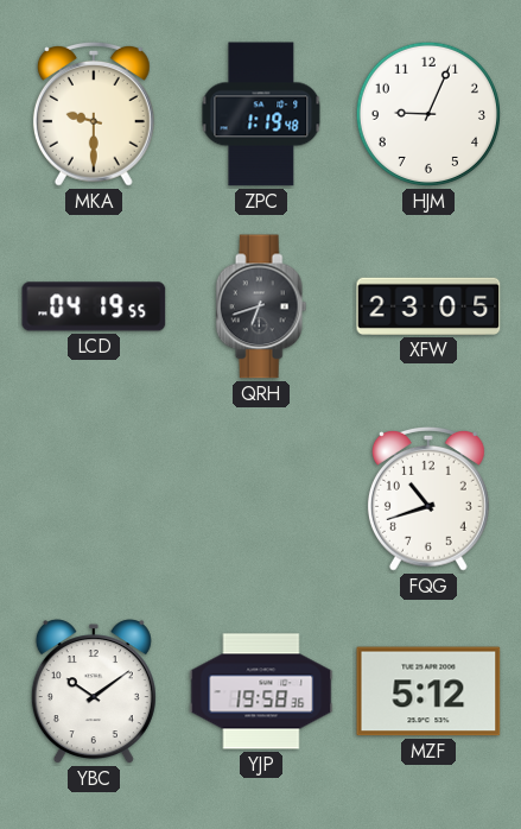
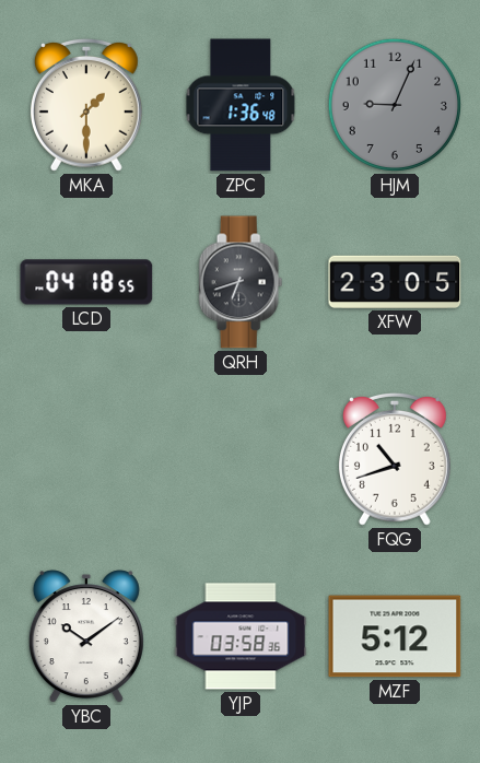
MKA: 9:30 -> 1:30
ZPC: 1:19 -> 1:36
HJM dial: white -> grey
LCD: 04:19 -> 04:18
YJP: 19:58 -> 03:58
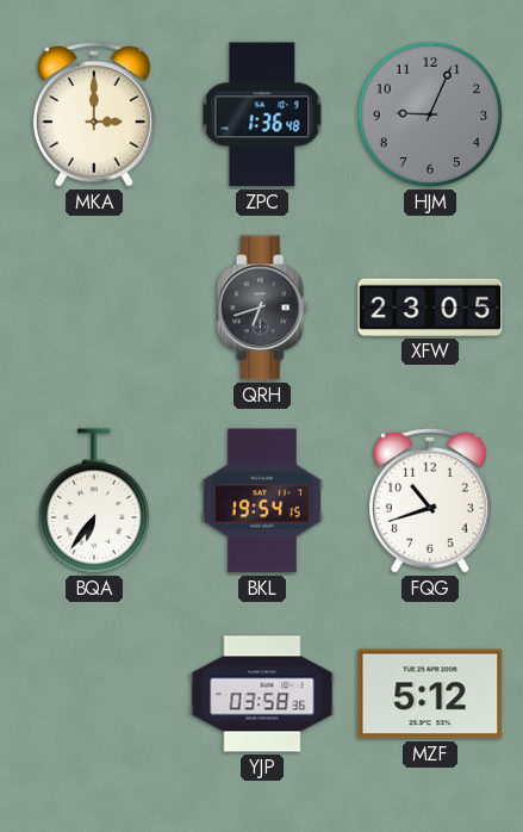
MKA: 1:30 -> 3:00
LCD: 04:18 -> none
BQA: none -> 6:36
BKL: none -> 19:54
YBC: 10:09 -> none
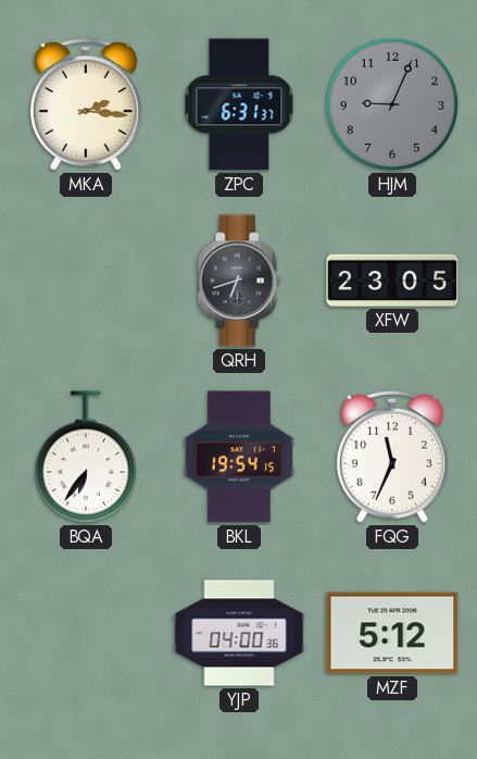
MKA: 3:00 -> 2:16
ZPC: 1:36 -> 6:31
FQG: 10:42 -> 11:34
YJP: 03:58 -> 04:00
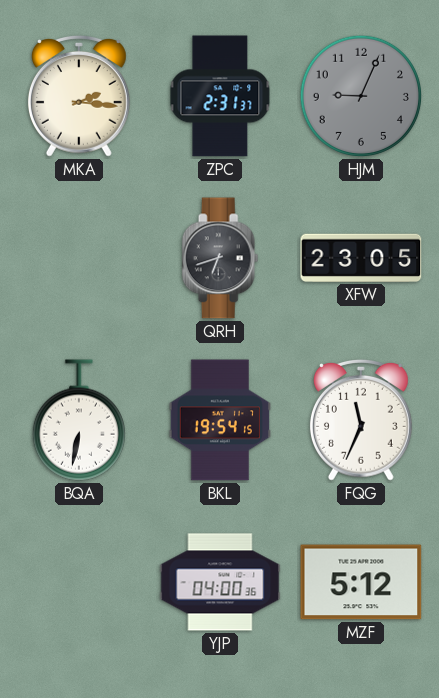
ZPC: 6:31 -> 2:31
BQA: 6:36 -> 6:32
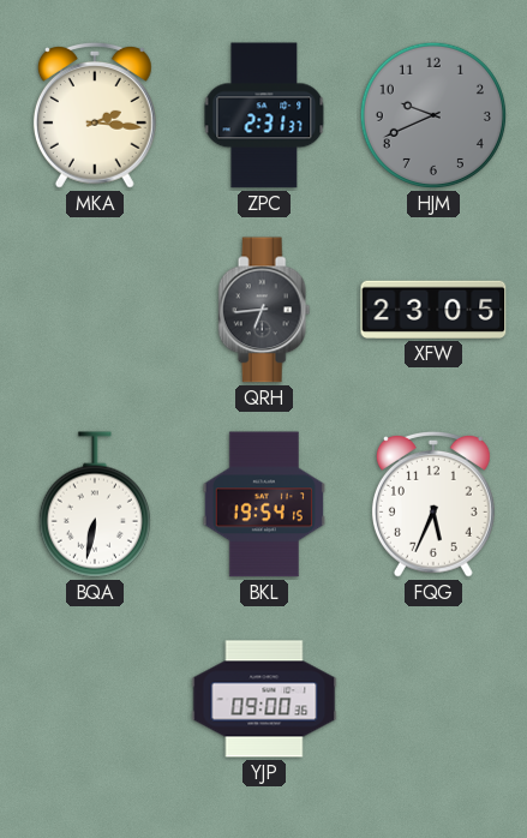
HJM: 9:04 -> 9:41
QRH: 6:42 -> 6:44
FQG: 11:34 -> 5:34
YJP: 04:00 -> 09:00
MZF: 5:12 -> none
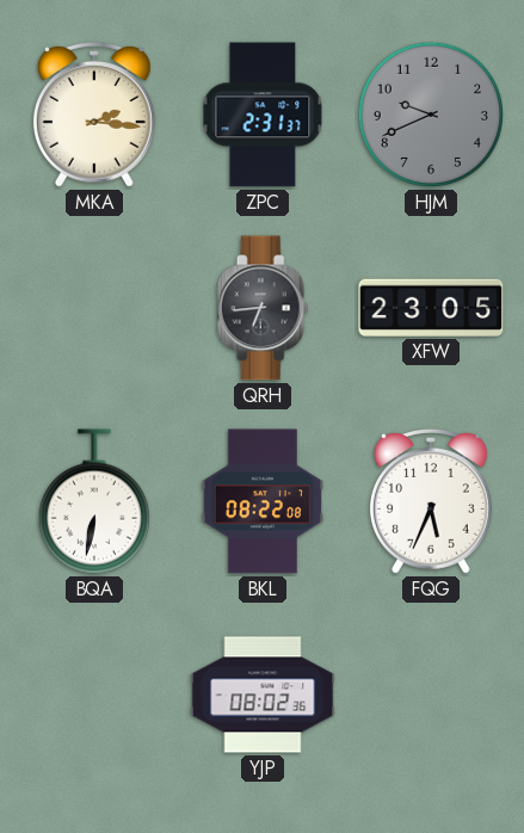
BKL: 19:54 -> 08:22
YJP: 09:00 -> 08:02
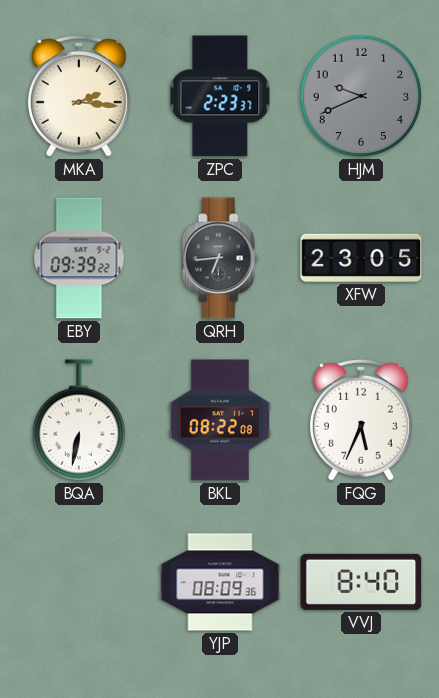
ZPC: 2:31 -> 2:23
EBY: none -> 09:39
YJP: 08:02 -> 08:09
VVJ: none -> 8:40
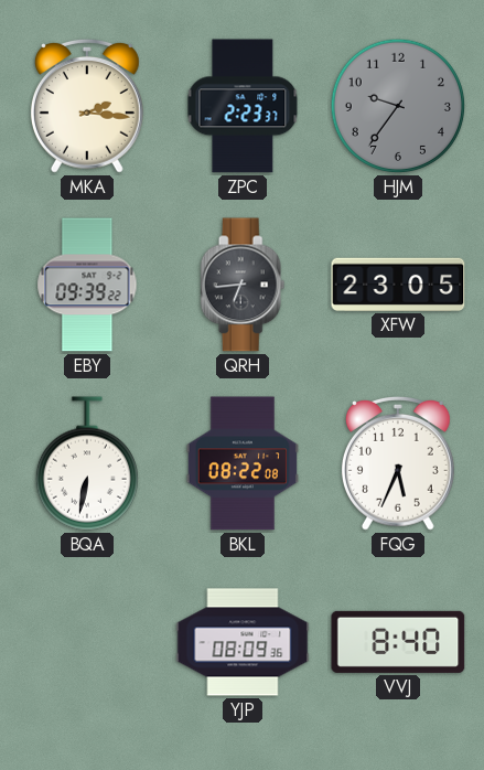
HJM: 9:41 -> 9:36
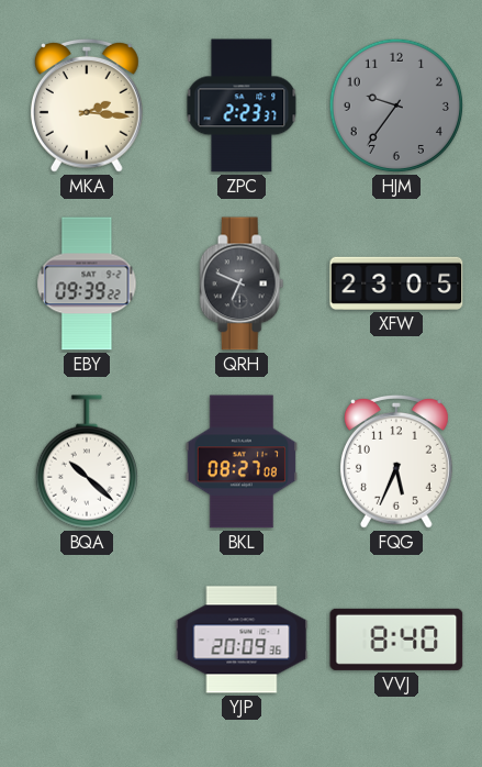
QRH: 6:44 -> 6:49
BQA: 6:32 -> 10:22
BKL: 08:22 -> 08:27
YJP: 08:09 -> 20:09
